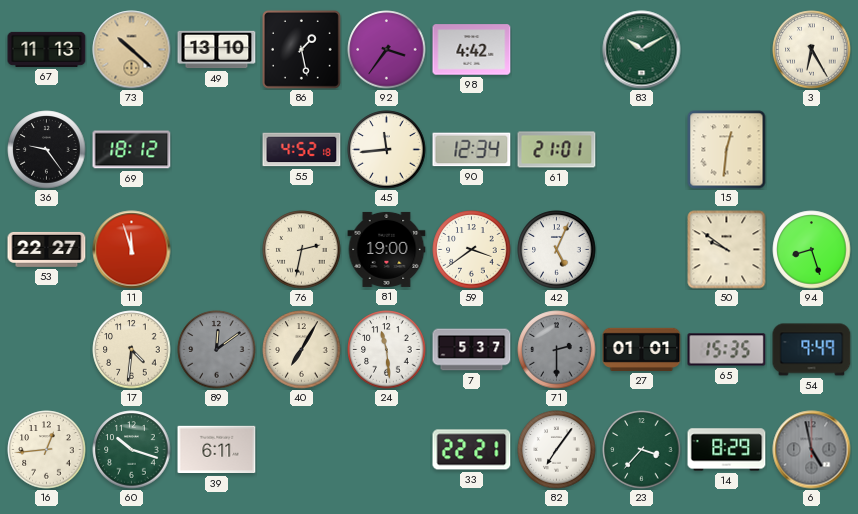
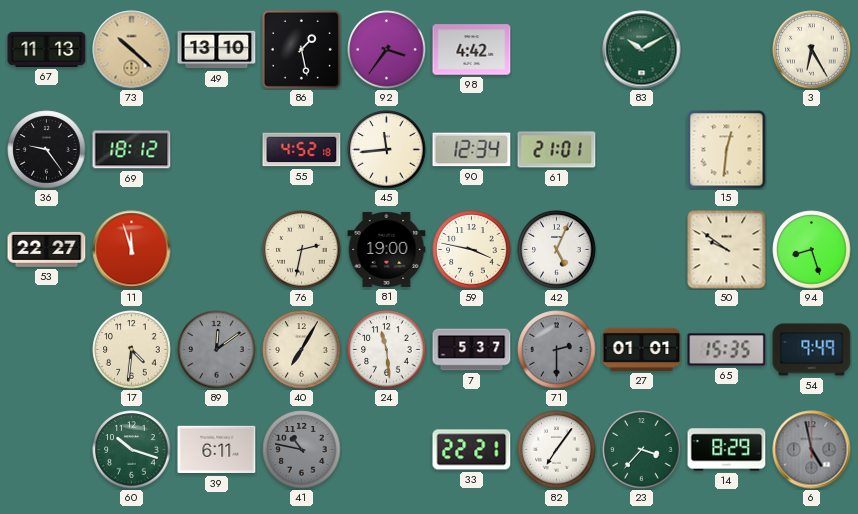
59: 3:39 -> 3:47
16: 12:44 -> none
41: none -> 10:47
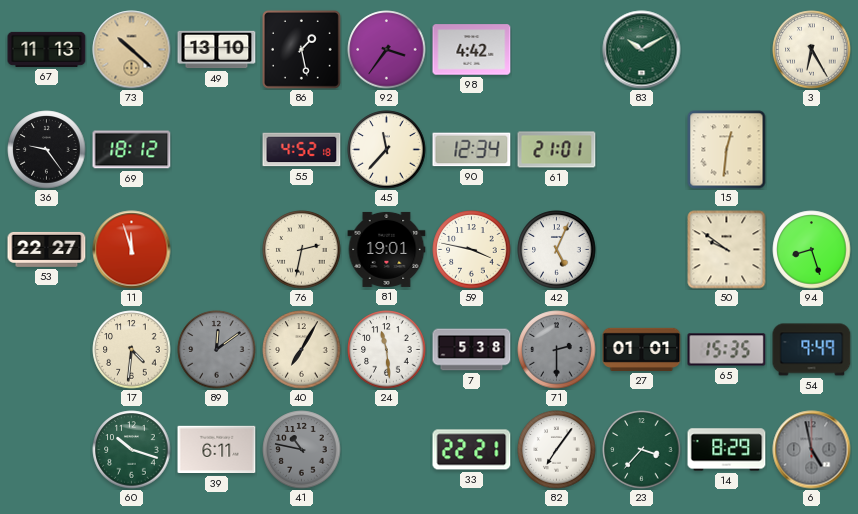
45: 11:44 -> 11:37
81: 19:00 -> 19:01
7: 5:37 -> 5:38
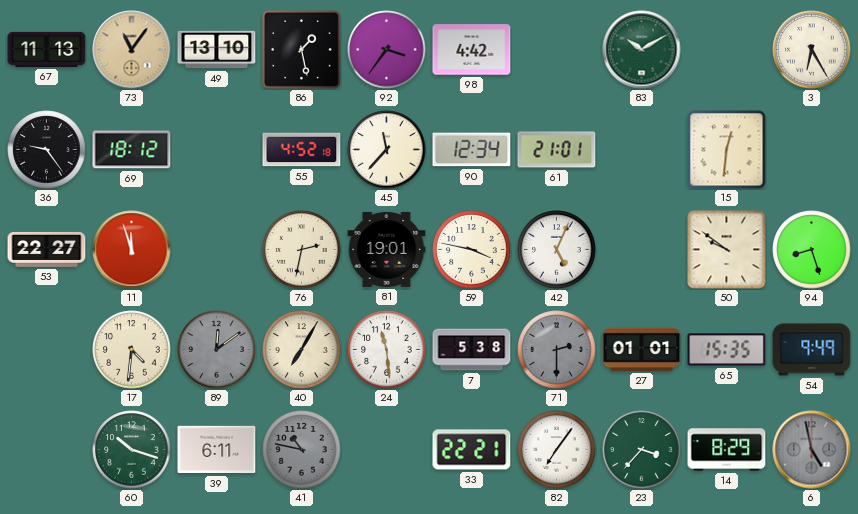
73: 10:22 -> 11:06
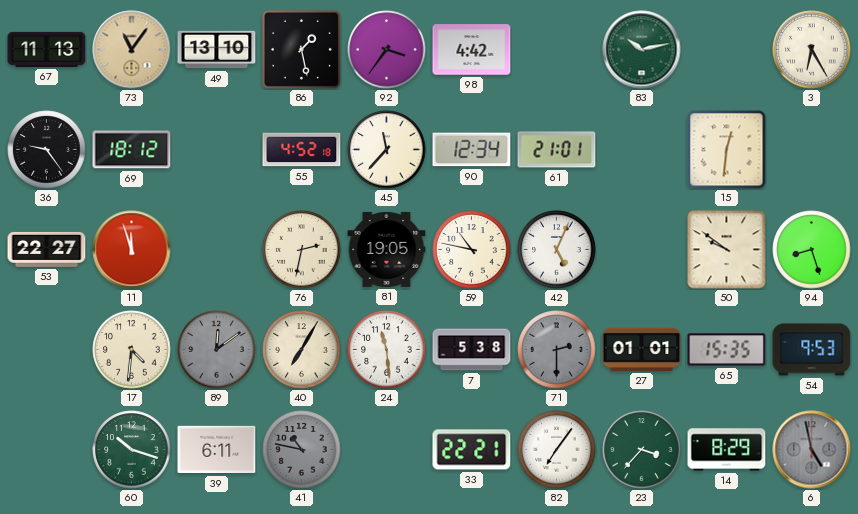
83: 10:10 -> 10:13
81: 19:01 -> 19:05
59: 3:47 -> 10:47
54: 9:49 -> 9:53
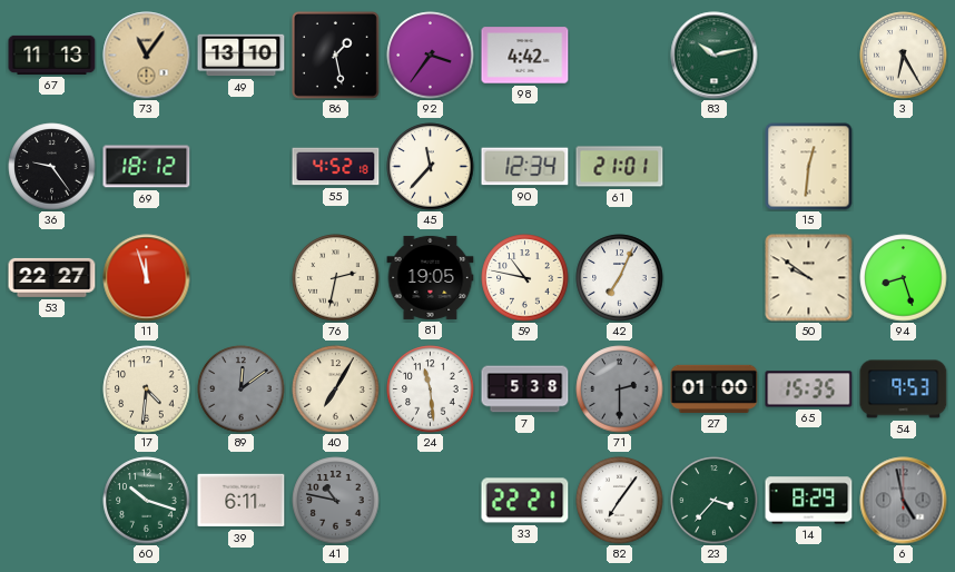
42: 5:04 -> 7:04
27: 01:01 -> 01:00
